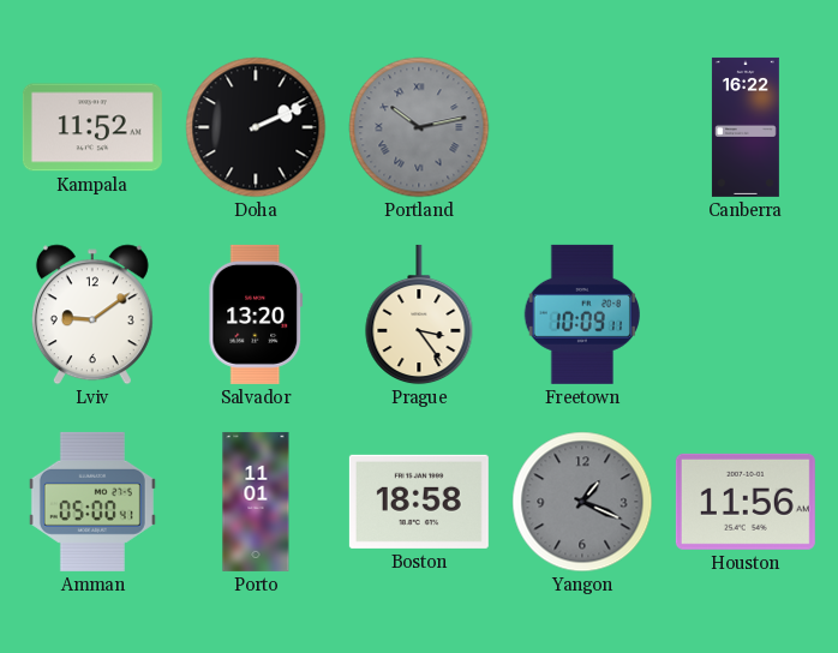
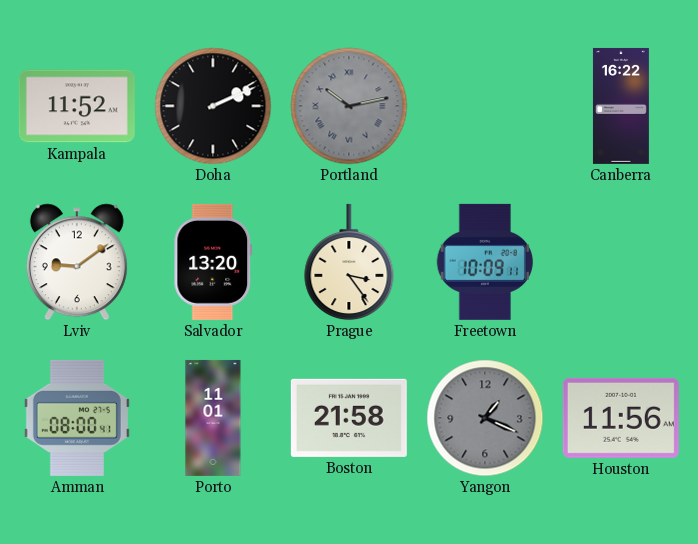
Amman: 05:00 -> 08:00
Boston: 18:58 -> 21:58
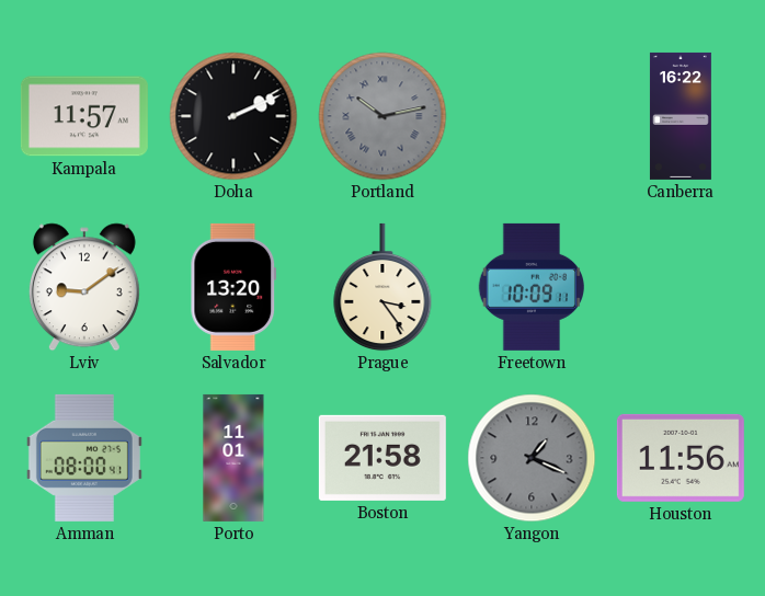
Kampala: 11:52 -> 11:57
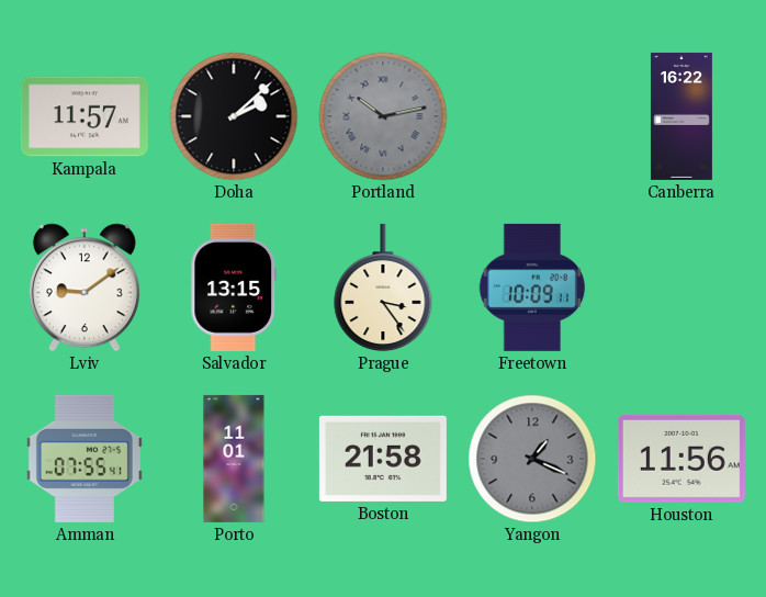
Doha: 2:11 -> 2:08
Salvador: 13:20 -> 13:15
Amman: 08:00 -> 07:55
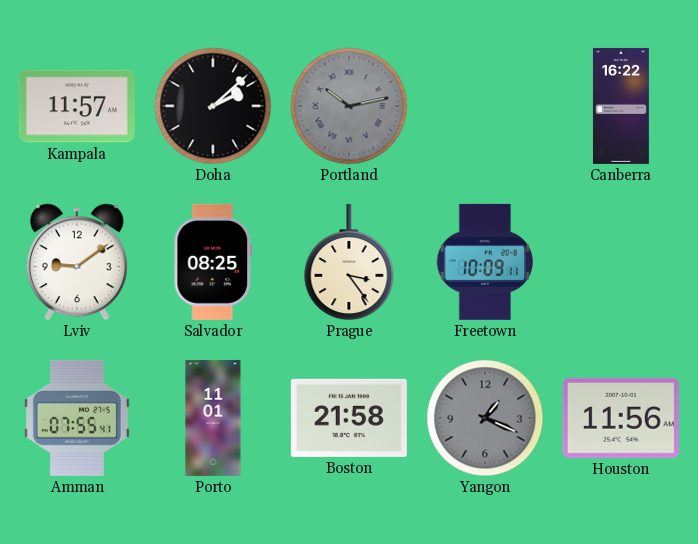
Salvador: 13:15 -> 08:25
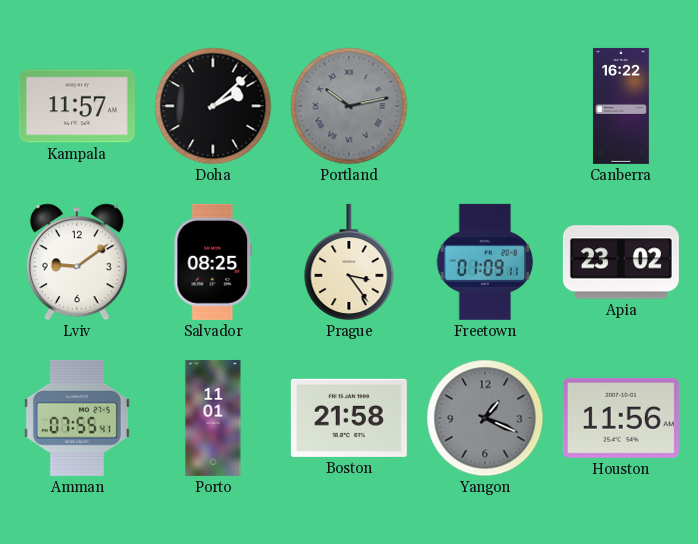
Freetown: 10:09 -> 01:09
Apia: none -> 23:02
